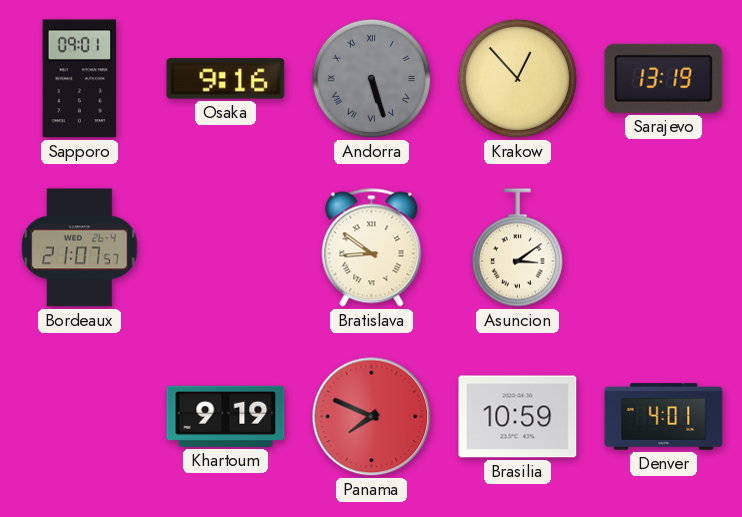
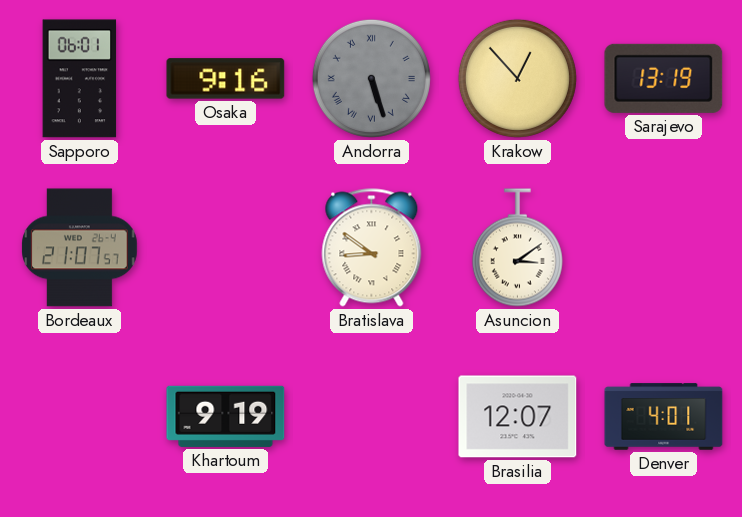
Sapporo: 09:01 -> 06:01
Panama: 7:49 -> none
Brasilia: 10:59 -> 12:07
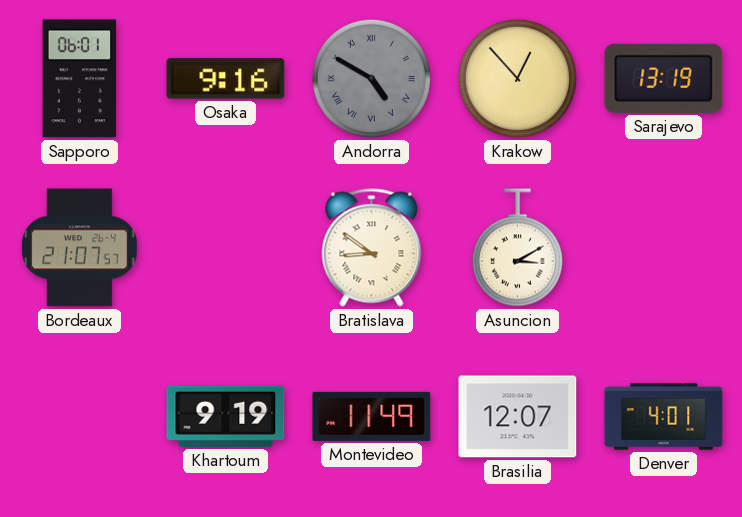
Andorra: 5:27 -> 4:50
Asuncion: 3:09 -> 3:10
Montevideo: none -> 11:49
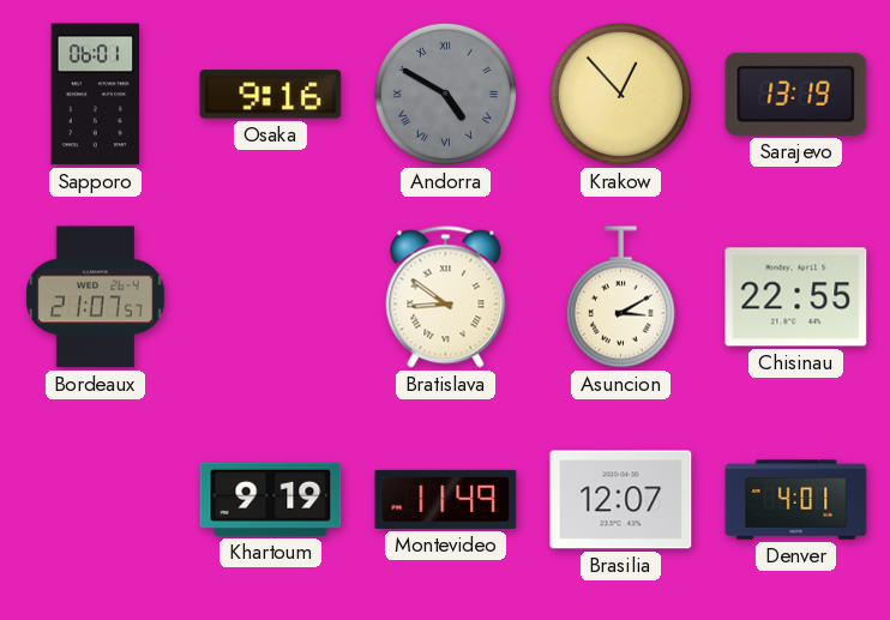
Chisinau: none -> 22:55
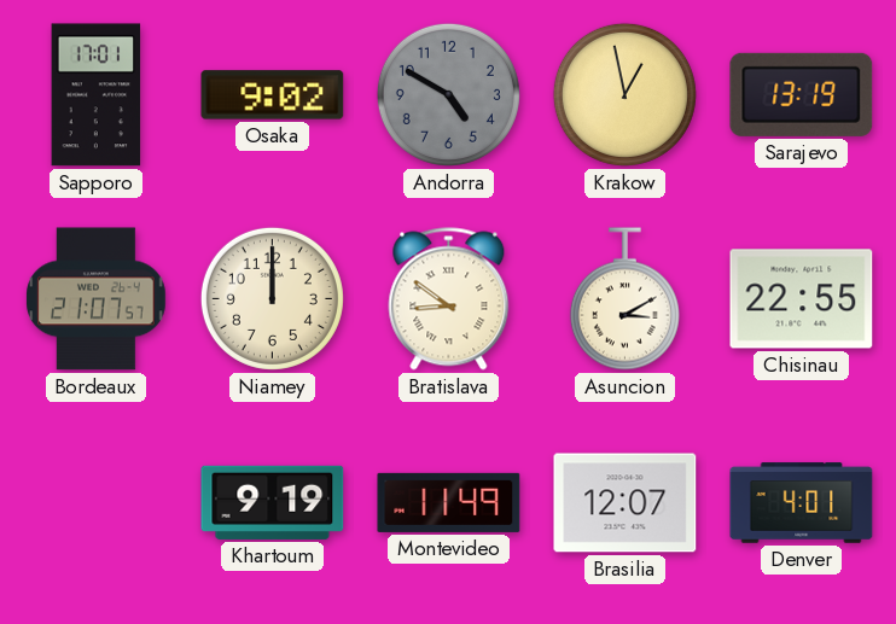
Sapporo: 06:01 -> 17:01
Osaka: 9:16 -> 9:02
Andorra numerals: Roman -> Arabic
Krakow: 12:53 -> 12:58
Niamey: none -> 12:00
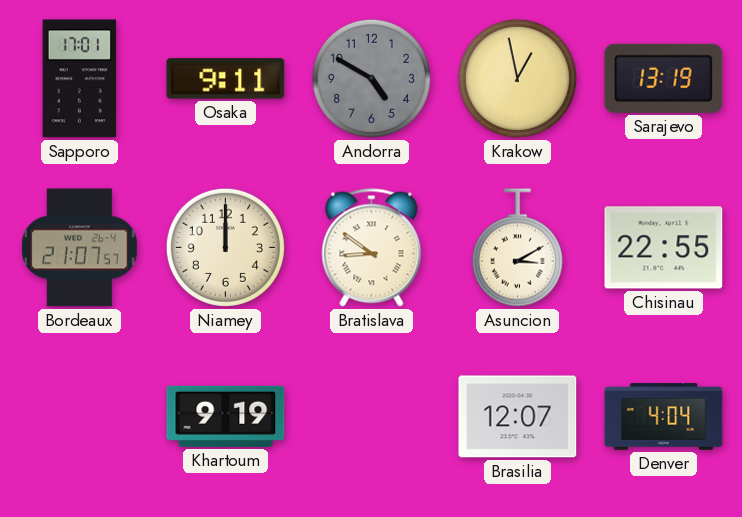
Osaka: 9:02 -> 9:11
Montevideo: 11:49 -> none
Denver: 4:01 -> 4:04
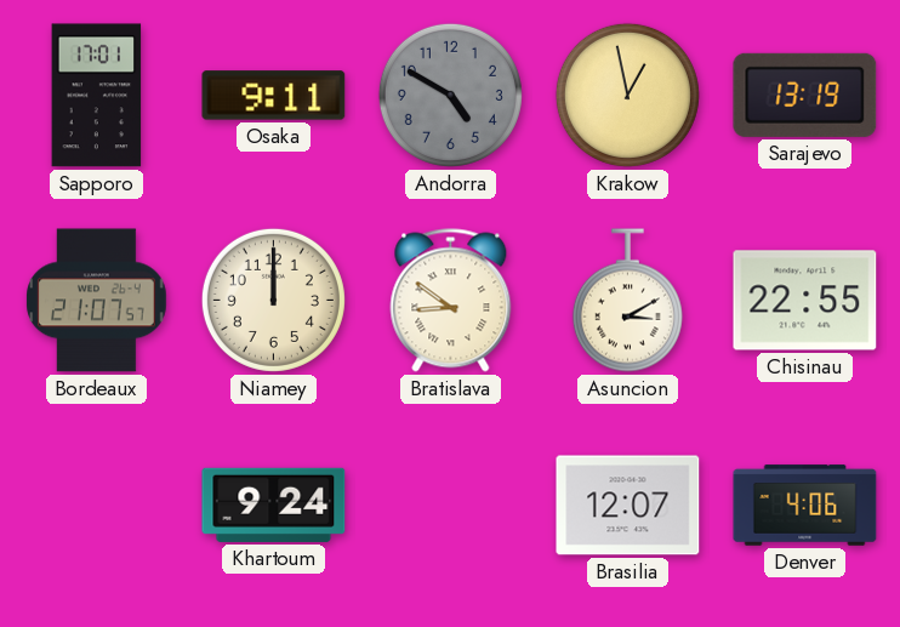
Khartoum: 9:19 -> 9:24
Denver: 4:04 -> 4:06
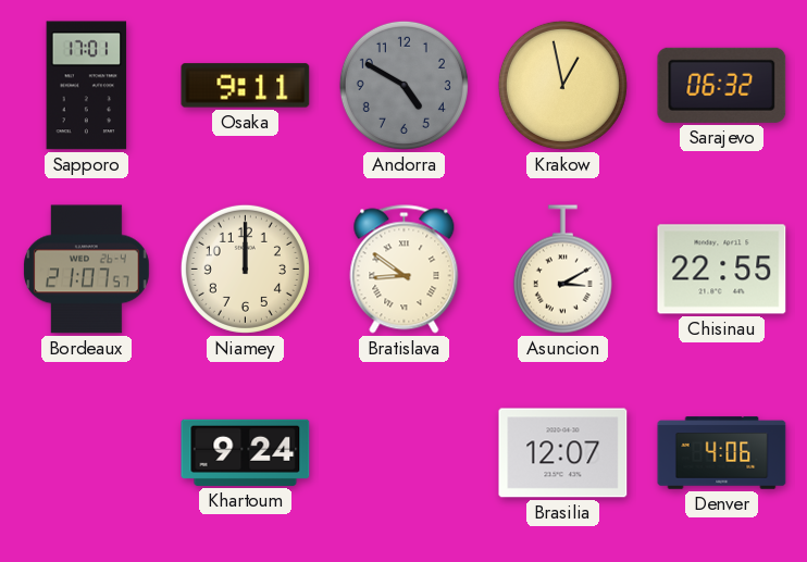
Sarajevo: 13:19 -> 06:32
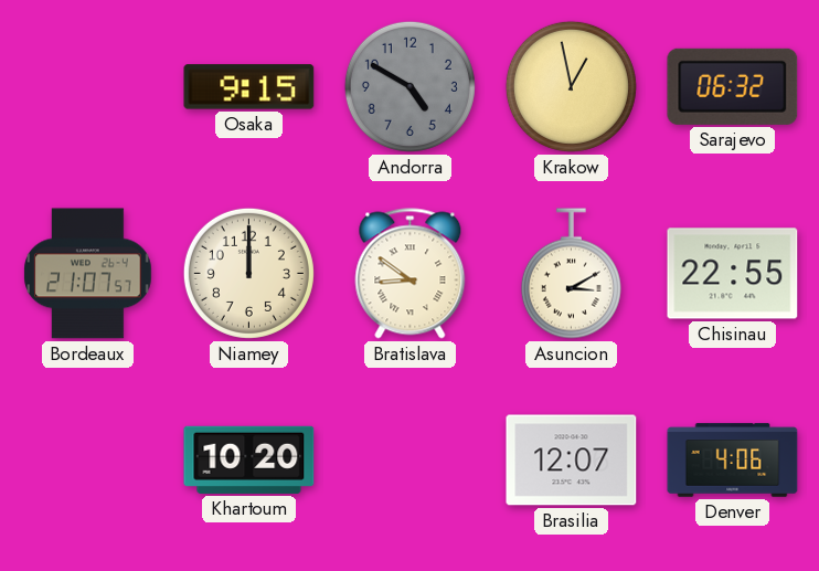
Sapporo: 17:01 -> none
Osaka: 9:11 -> 9:15
Khartoum: 9:24 -> 10:20
